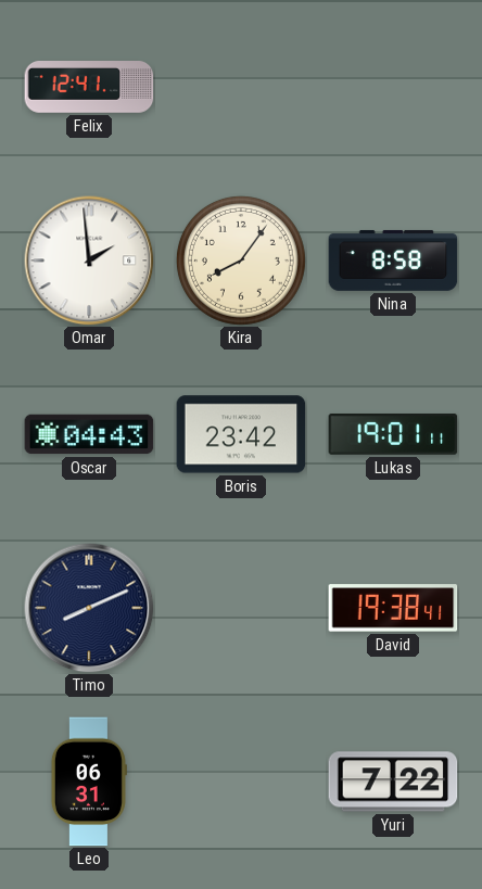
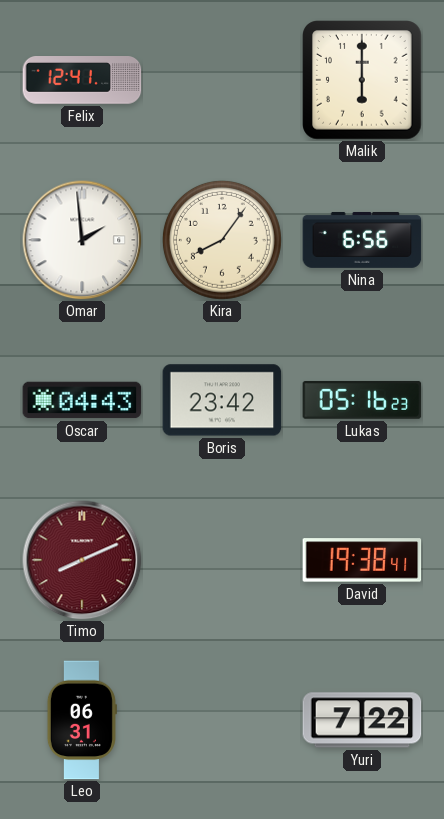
Malik: none -> 6:00
Nina: 8:58 -> 6:56
Lukas: 19:01 -> 05:16
Timo dial: navy -> burgundy
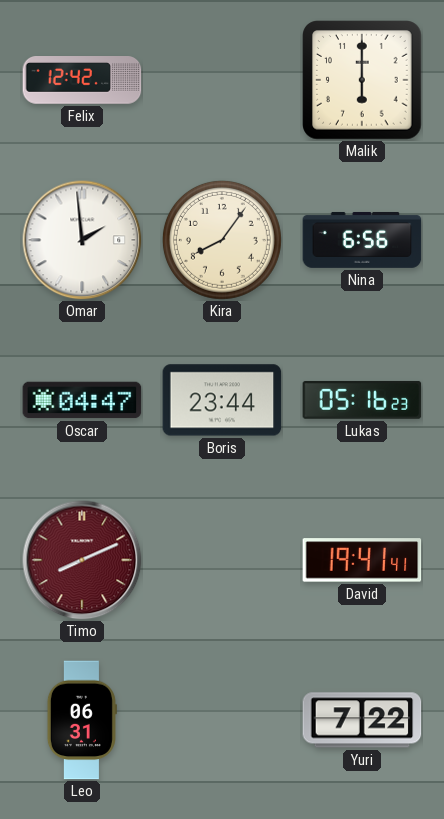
Felix: 12:41 -> 12:42
Oscar: 04:43 -> 04:47
Boris: 23:42 -> 23:44
David: 19:38 -> 19:41
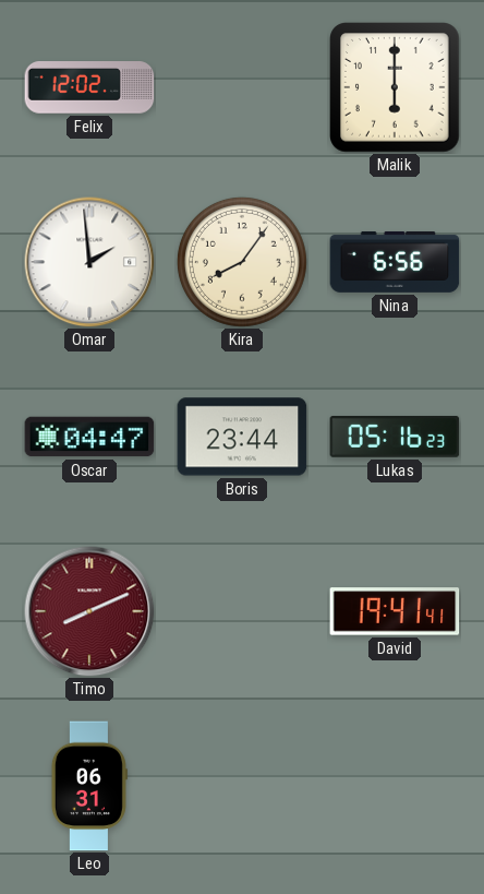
Felix: 12:42 -> 12:02
Yuri: 7:22 -> none
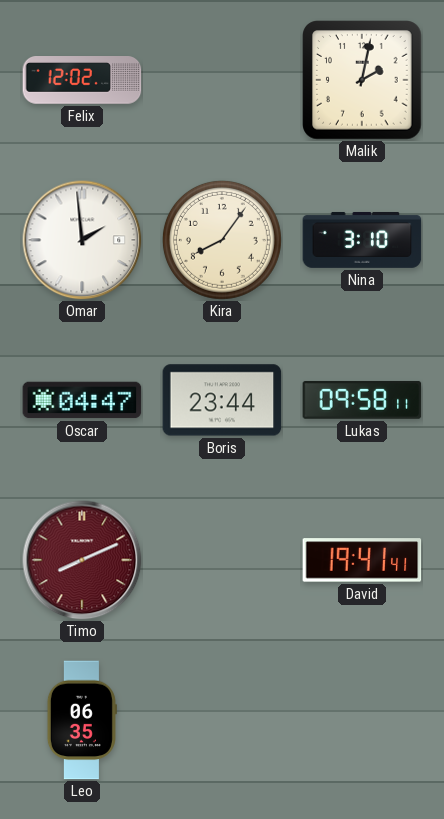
Malik: 6:00 -> 2:02
Nina: 6:56 -> 3:10
Lukas: 05:16 -> 09:58
Leo: 06:31 -> 06:35
